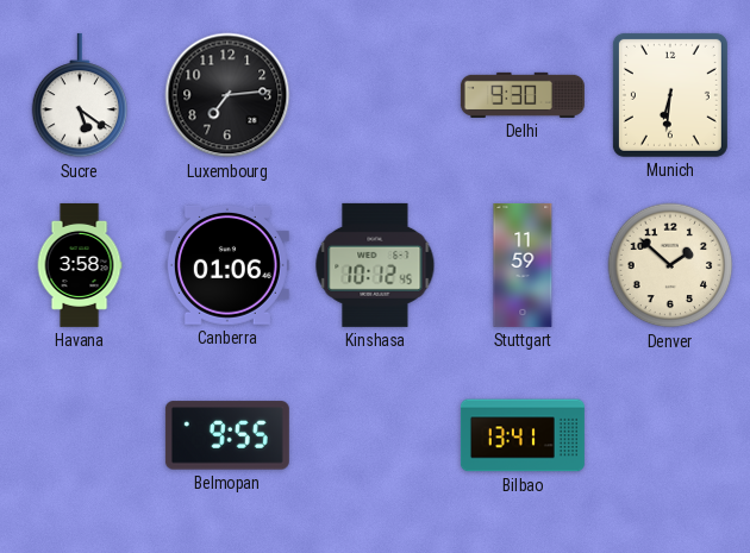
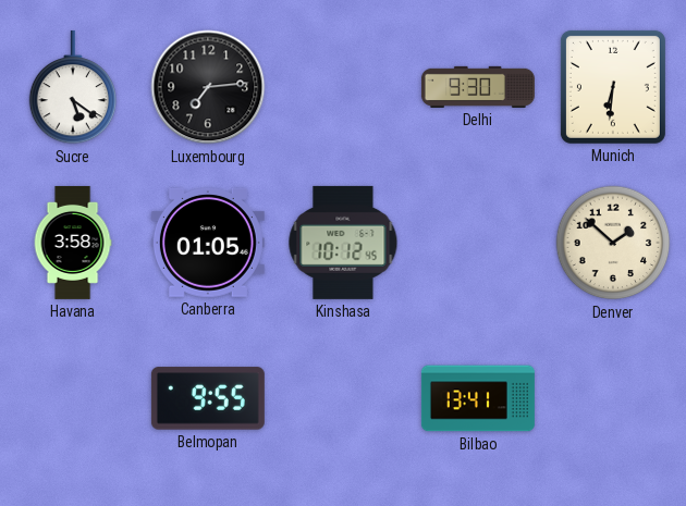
Canberra: 01:06 -> 01:05
Stuttgart: 11:59 -> none
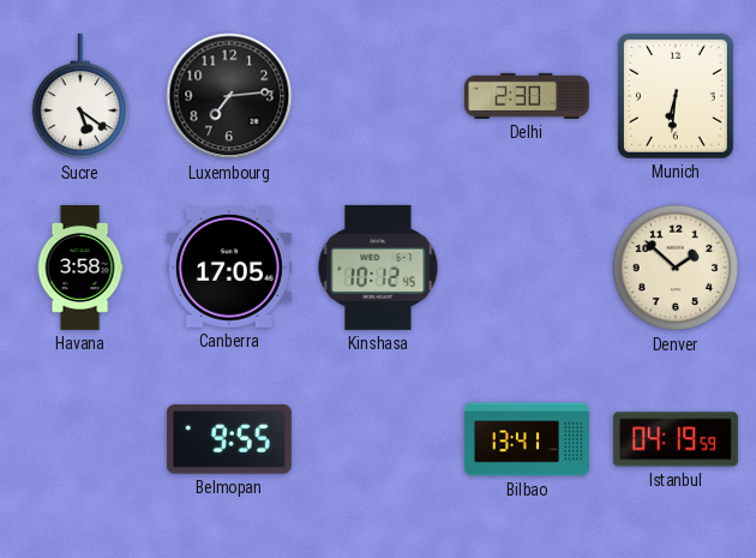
Delhi: 9:30 -> 2:30
Canberra: 01:05 -> 17:05
Istanbul: none -> 04:19
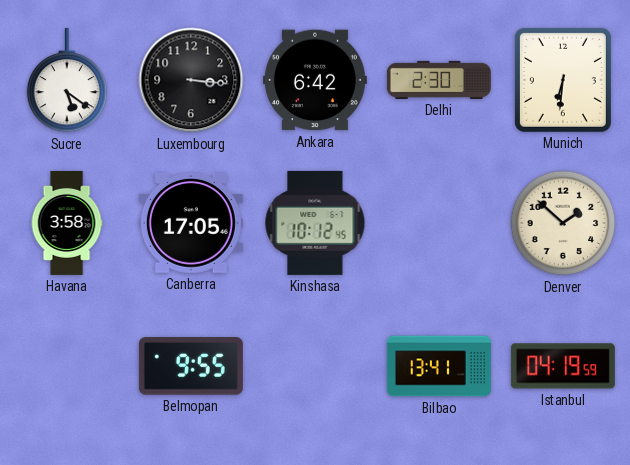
Luxembourg: 7:14 -> 3:16
Ankara: none -> 6:42
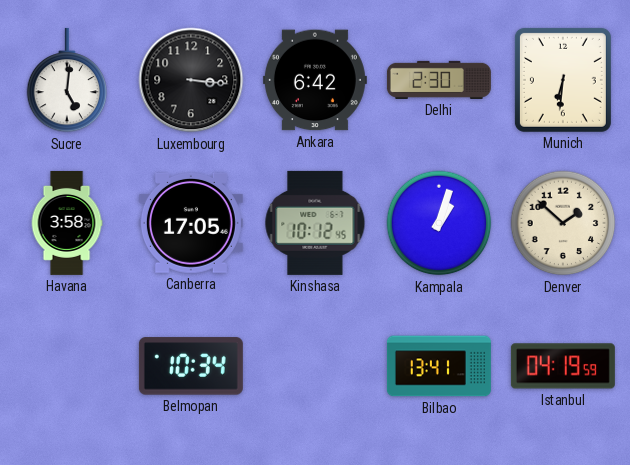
Sucre: 5:21 -> 5:01
Kampala: none -> 1:03
Belmopan: 9:55 -> 10:34
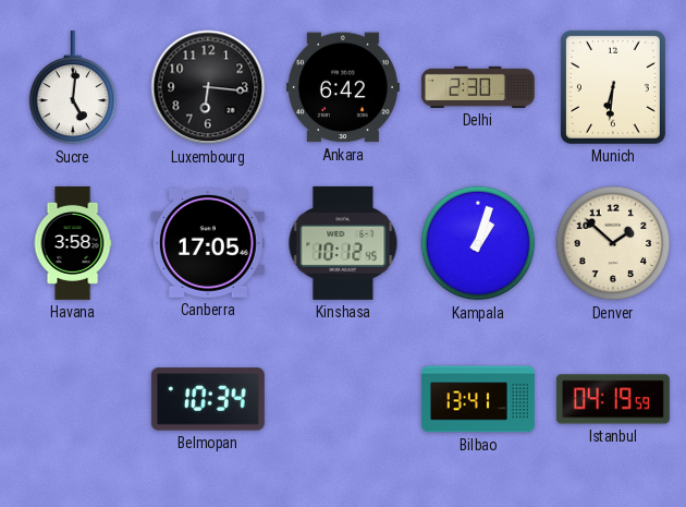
Luxembourg: 3:16 -> 6:16
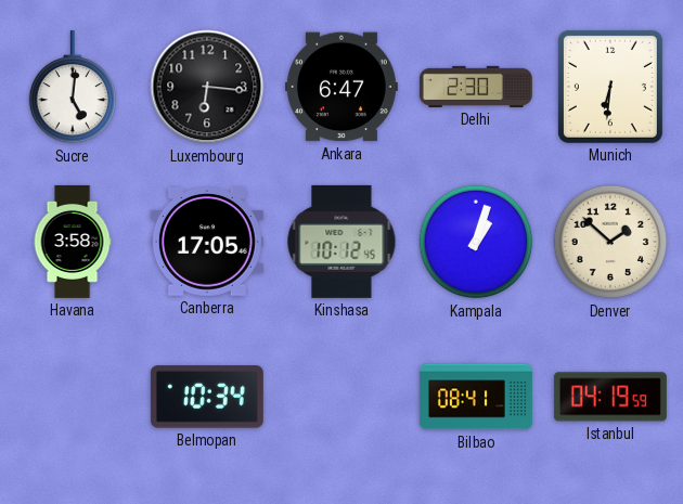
Ankara: 6:42 -> 6:47
Bilbao: 13:41 -> 08:41
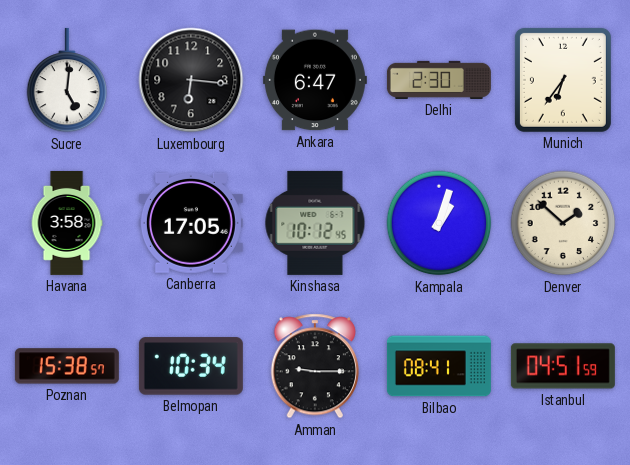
Munich: 6:31 -> 6:36
Poznan: none -> 15:38
Amman: none -> 9:15
Istanbul: 04:19 -> 04:51
